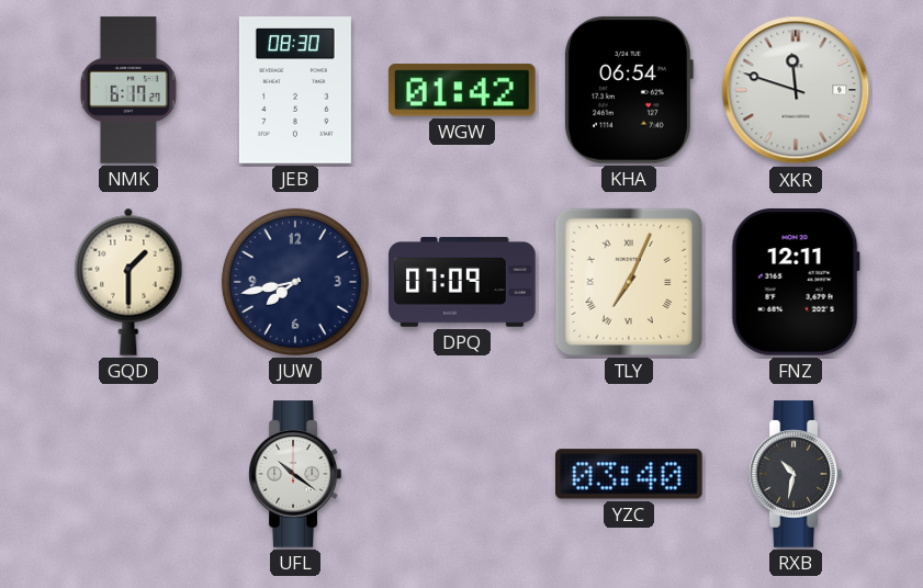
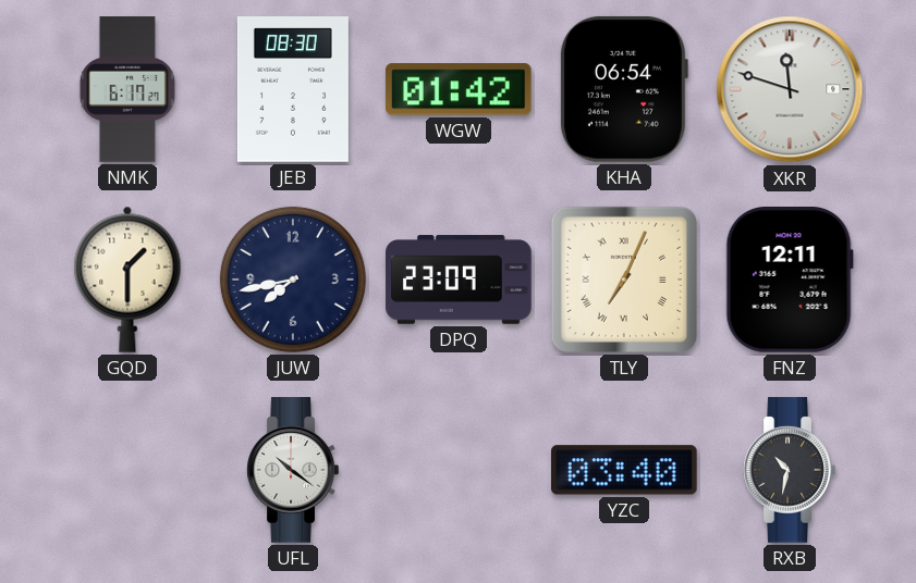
DPQ: 07:09 -> 23:09
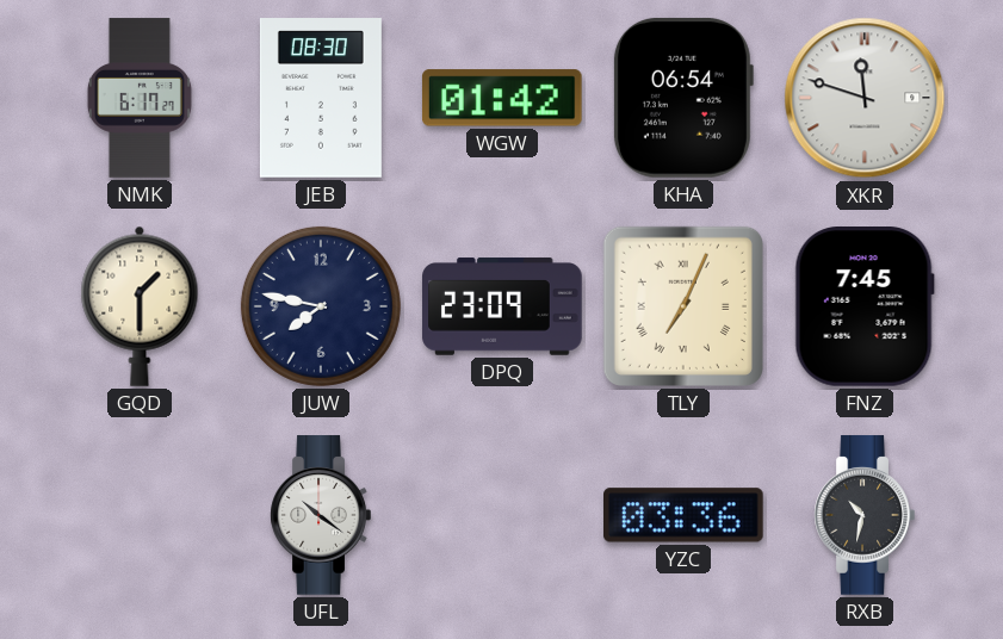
JUW: 7:43 -> 7:47
FNZ: 12:11 -> 7:45
YZC: 03:40 -> 03:36
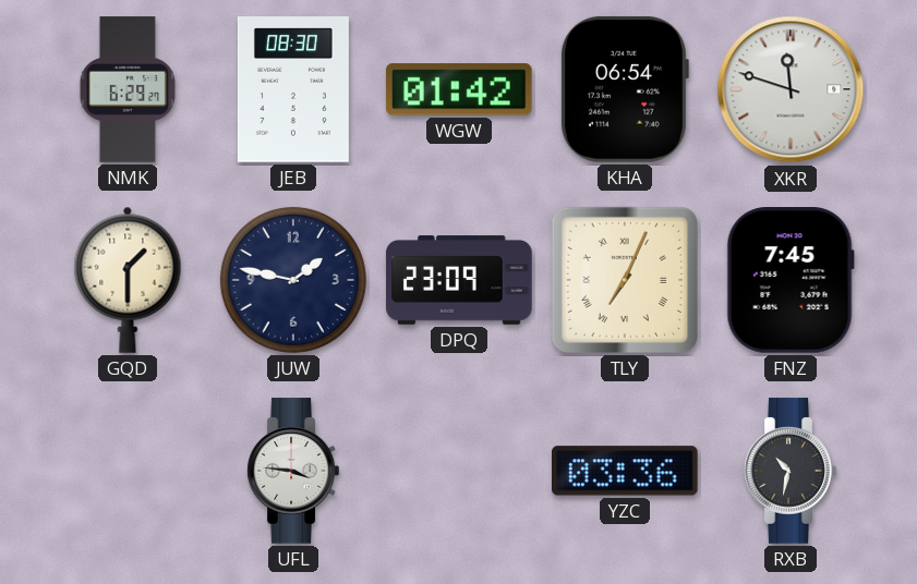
NMK: 6:17 -> 6:29
JUW: 7:47 -> 1:47
UFL: 10:21 -> 3:46
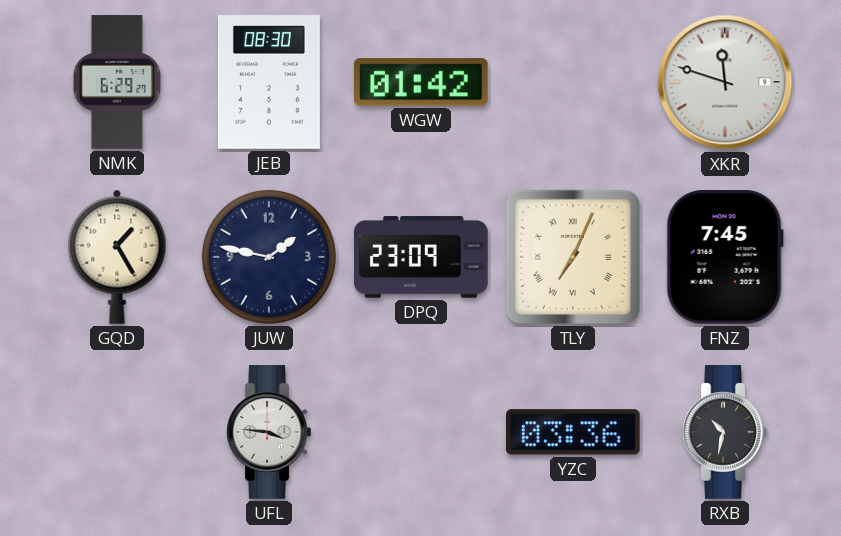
KHA: 06:54 -> none
GQD: 1:30 -> 1:25
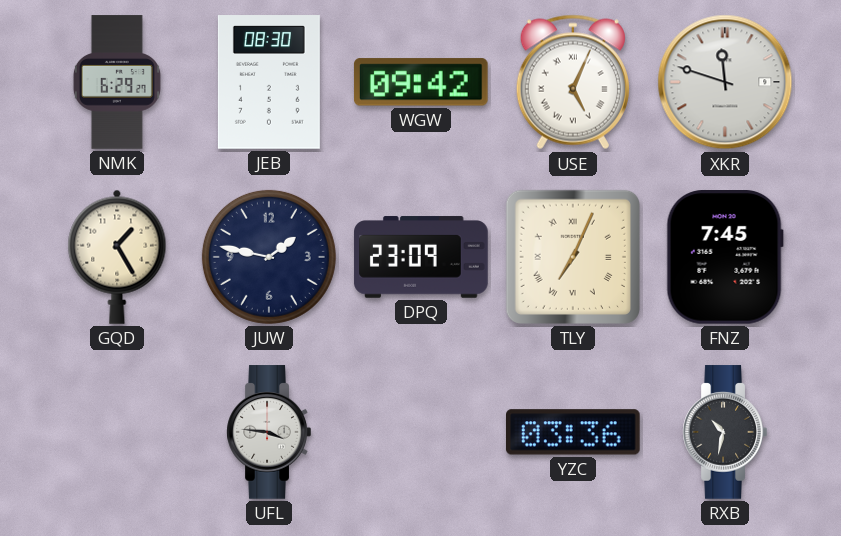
WGW: 01:42 -> 09:42
USE: none -> 5:04
